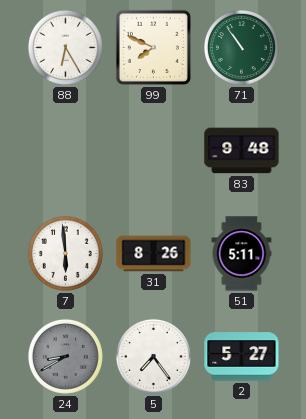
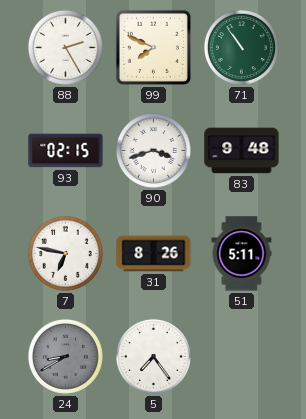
88: 6:25 -> 2:25
93: none -> 02:15
90: none -> 3:42
7: 5:59 -> 6:47
2: 5:27 -> none
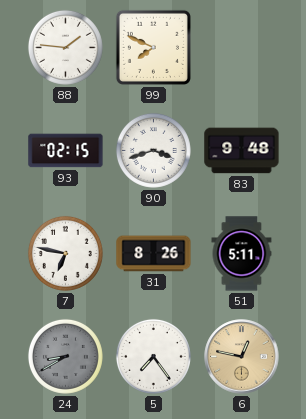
88: 2:25 -> 1:46
71: 10:54 -> none
6: none -> 12:47
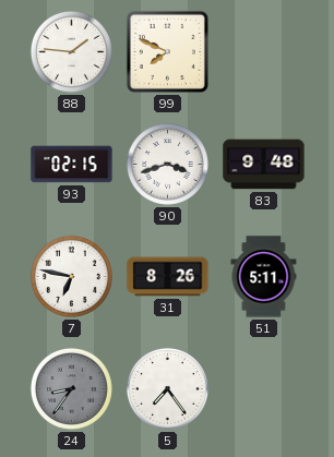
24: 8:40 -> 8:36
6: 12:47 -> none
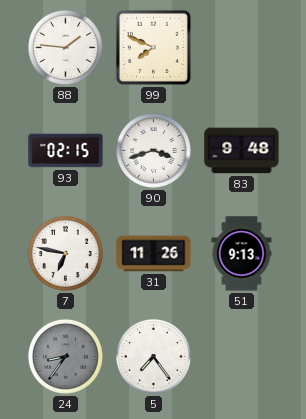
31: 8:26 -> 11:26
51: 5:11 -> 9:13
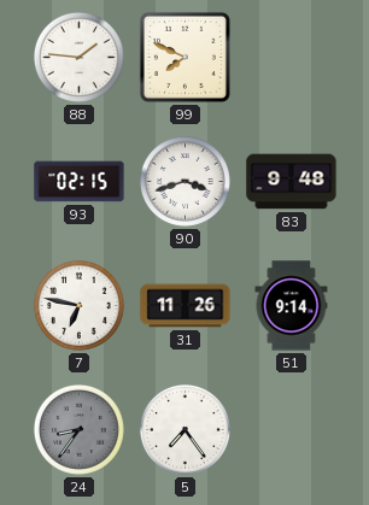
51: 9:13 -> 9:14
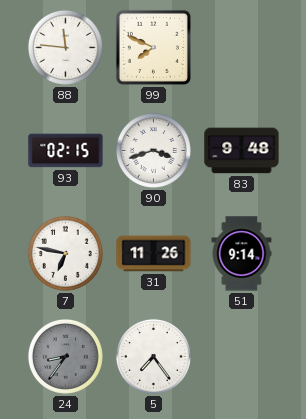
88: 1:46 -> 11:46
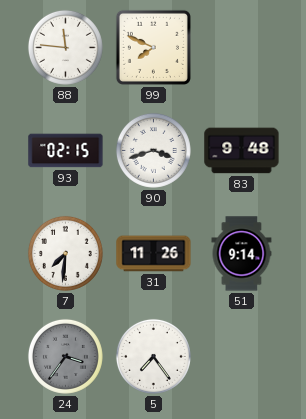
7: 6:47 -> 7:31
24: 8:36 -> 3:36
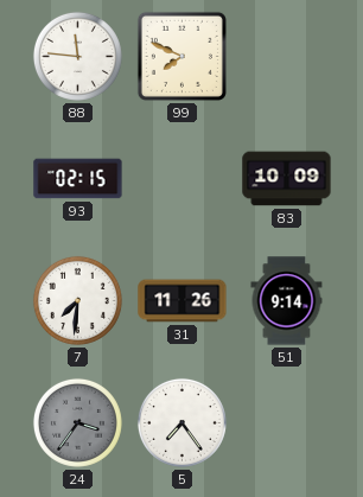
90: 3:42 -> none
83: 9:48 -> 10:09
